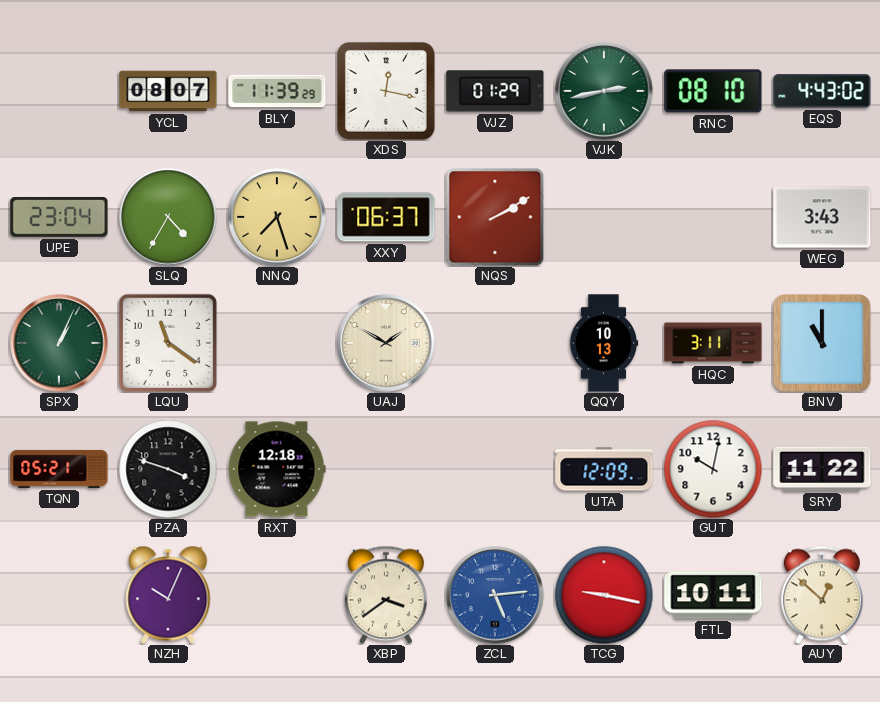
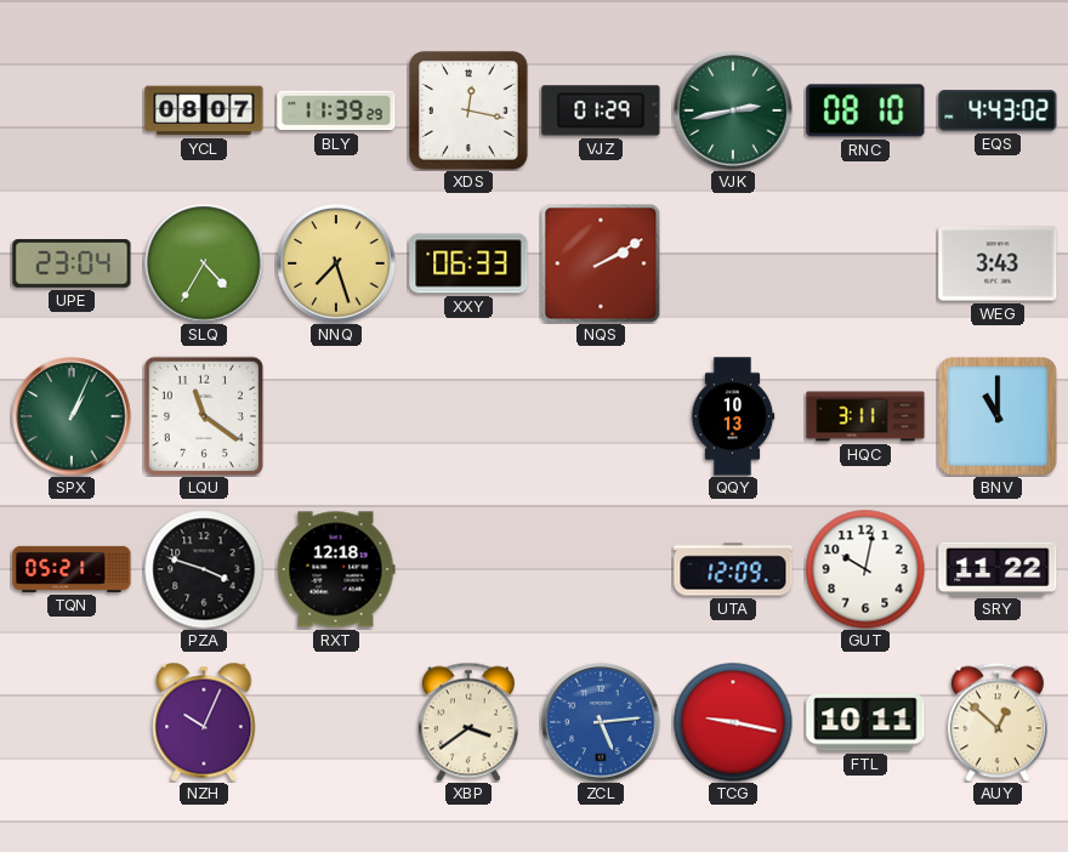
XXY: 06:37 -> 06:33
UAJ: 1:50 -> none
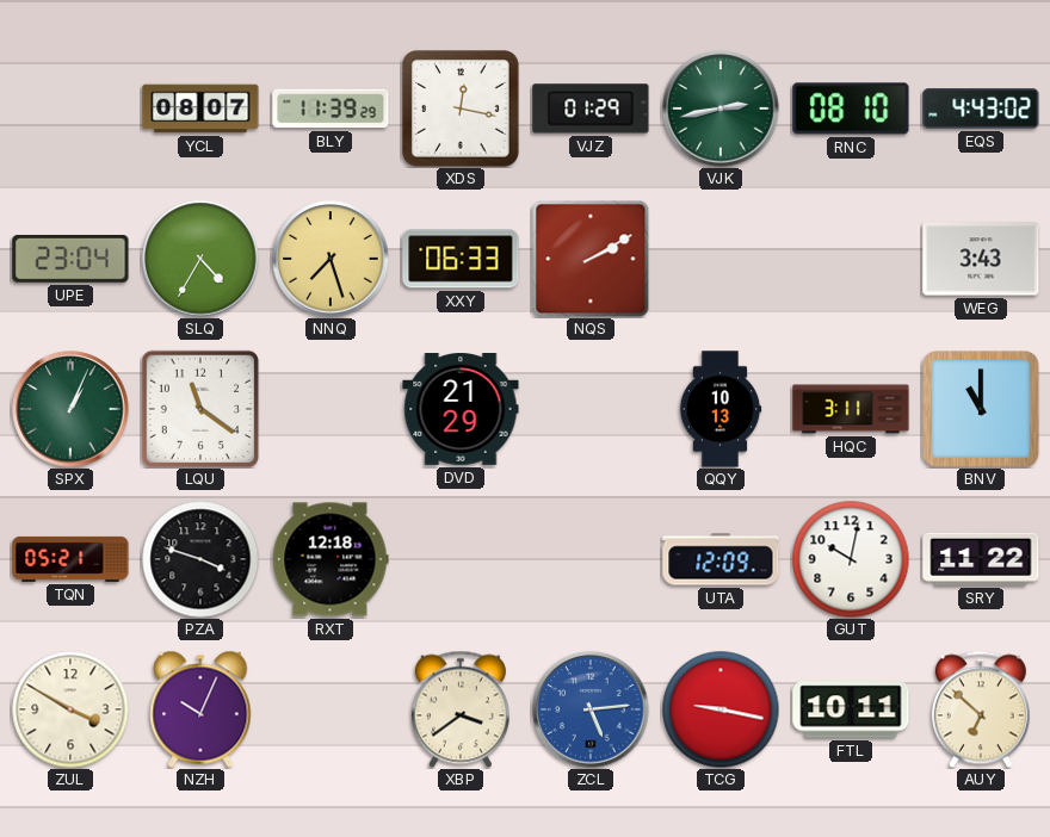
DVD: none -> 21:29
ZUL: none -> 3:50
AUY: 12:52 -> 6:52
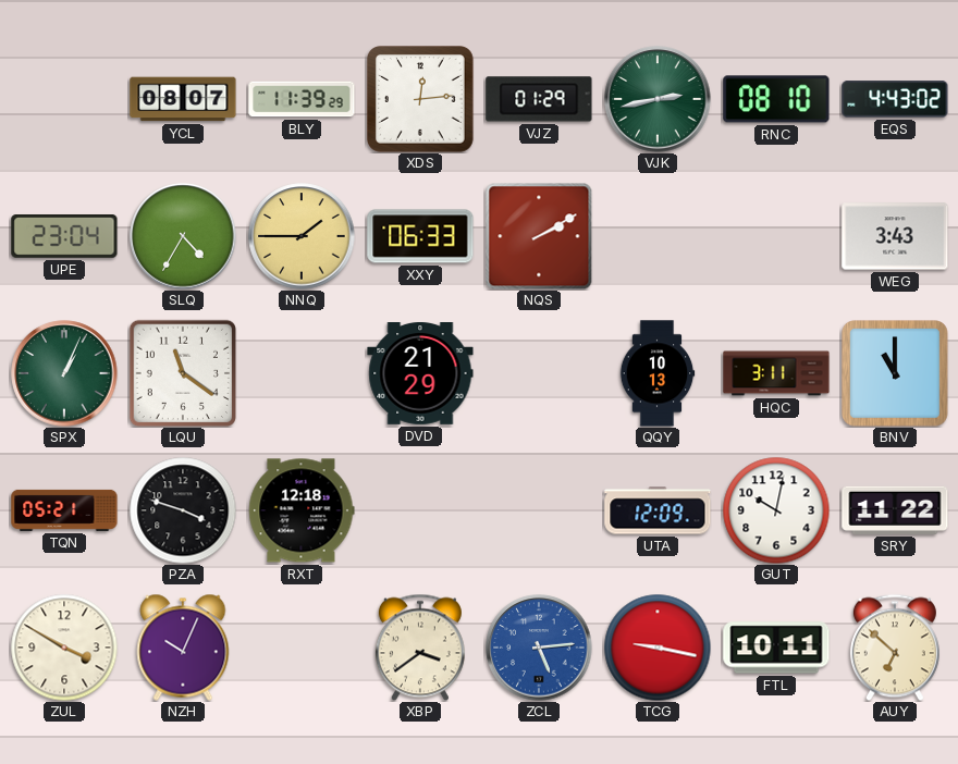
XDS: 12:17 -> 12:14
NNQ: 7:27 -> 1:45
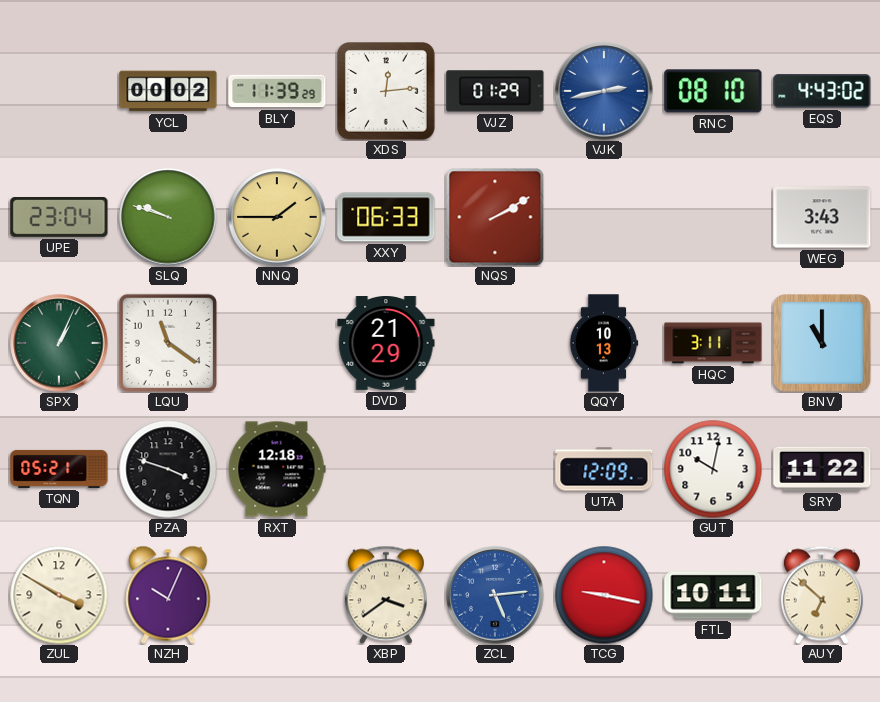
YCL: 08:07 -> 00:02
VJK dial: green -> blue
SLQ: 4:35 -> 9:48
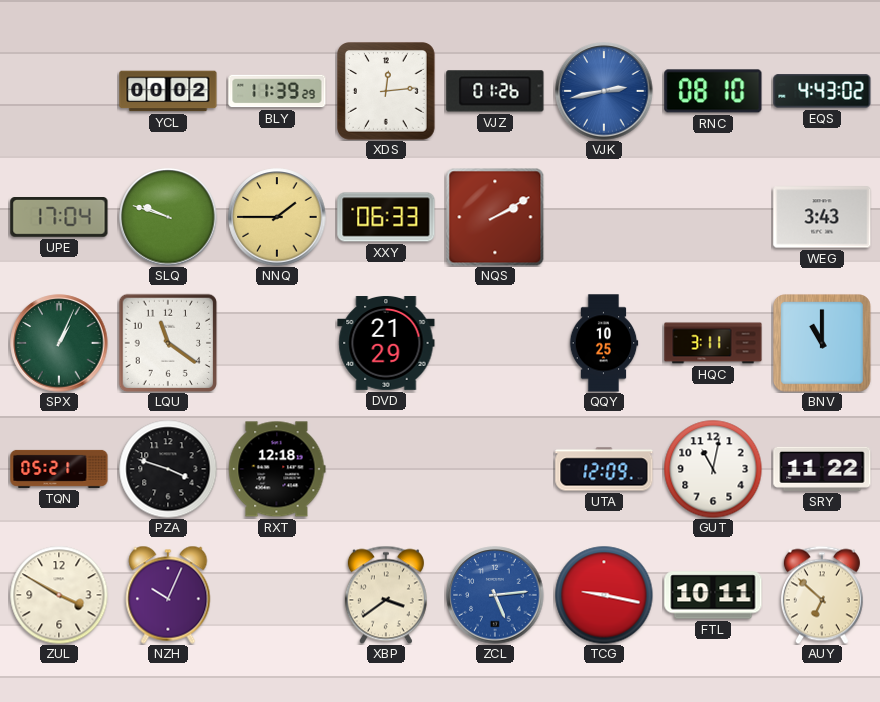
VJZ: 01:29 -> 01:26
UPE: 23:04 -> 17:04
QQY: 10:13 -> 10:25
GUT: 10:02 -> 11:02
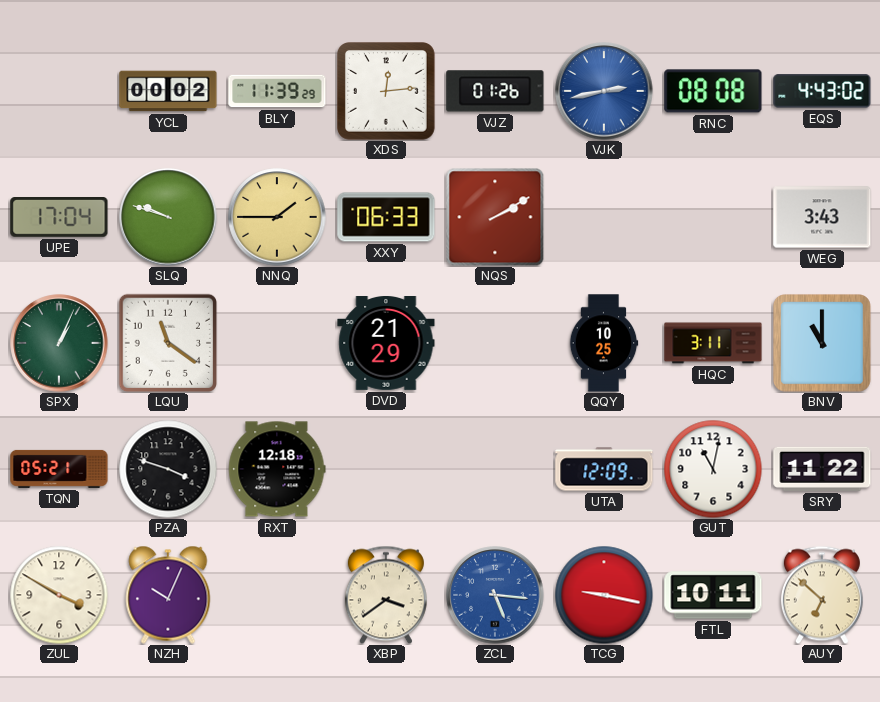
RNC: 08:10 -> 08:08
ZCL: 5:14 -> 5:16
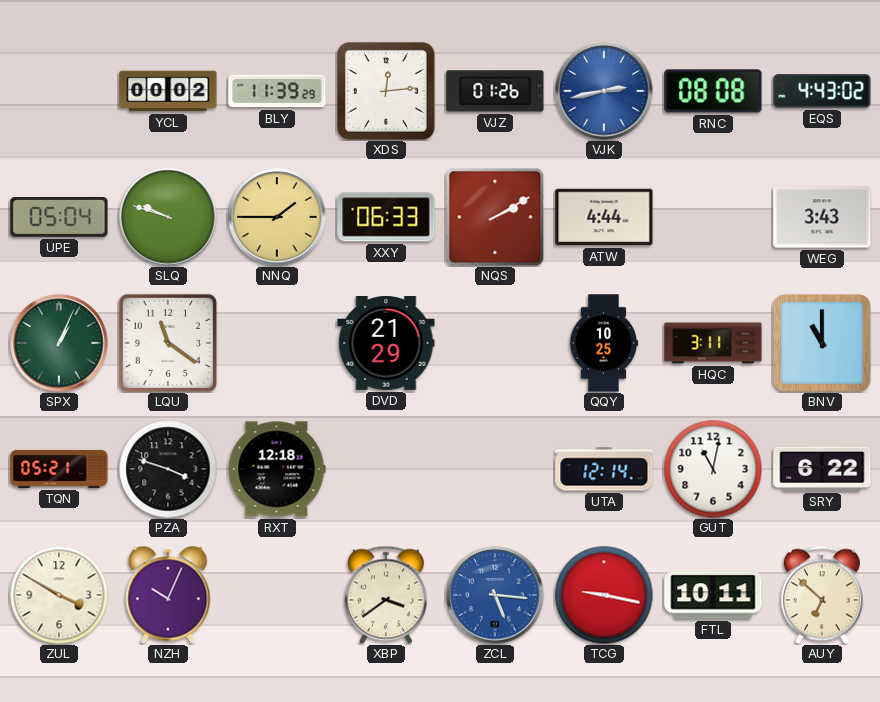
UPE: 17:04 -> 05:04
ATW: none -> 4:44
UTA: 12:09 -> 12:14
SRY: 11:22 -> 6:22
